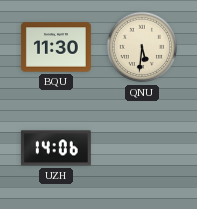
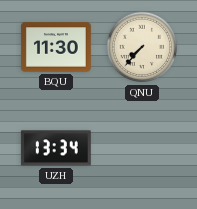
QNU: 5:31 -> 7:37
UZH: 14:06 -> 13:34
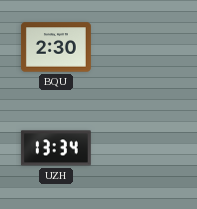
BQU: 11:30 -> 2:30
QNU: 7:37 -> none
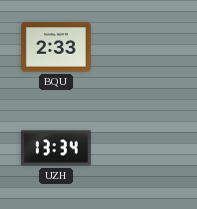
BQU: 2:30 -> 2:33
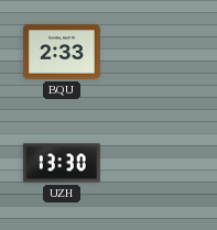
UZH: 13:34 -> 13:30
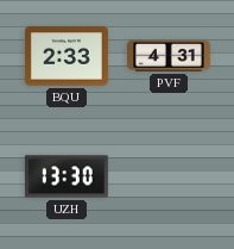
PVF: none -> 4:31
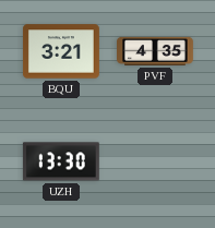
BQU: 2:33 -> 3:21
PVF: 4:31 -> 4:35
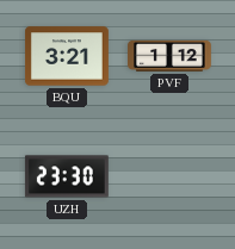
PVF: 4:35 -> 1:12
UZH: 13:30 -> 23:30
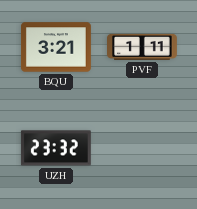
PVF: 1:12 -> 1:11
UZH: 23:30 -> 23:32
